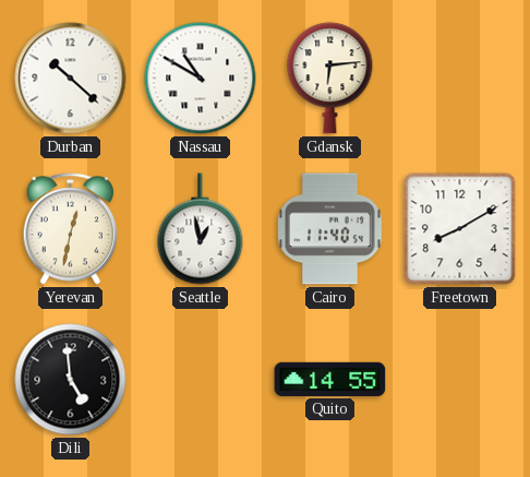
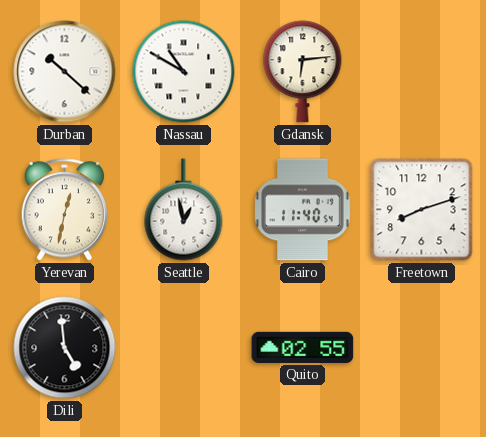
Freetown: 8:10 -> 8:12
Quito: 14:55 -> 02:55
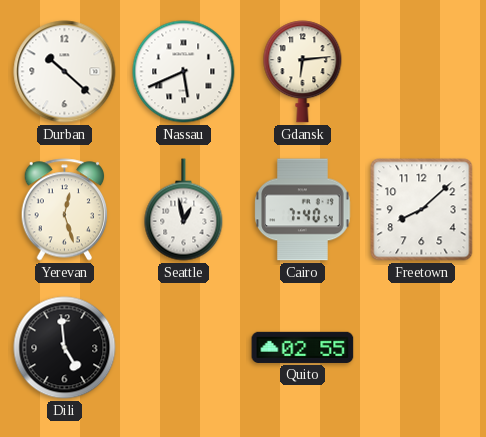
Nassau: 10:50 -> 5:41
Yerevan: 12:32 -> 12:27
Cairo: 11:40 -> 7:40
Freetown: 8:12 -> 8:08
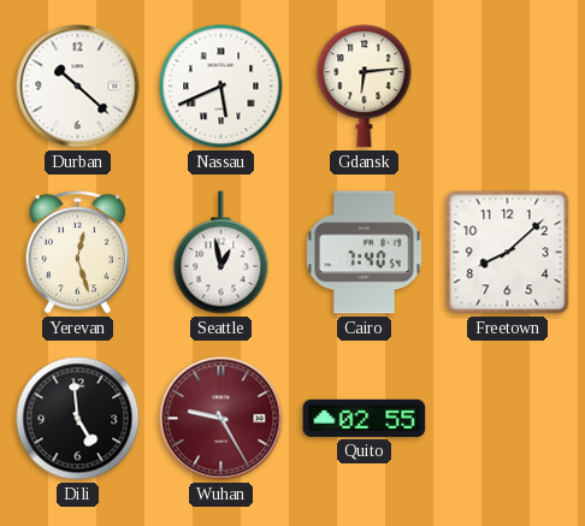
Wuhan: none -> 9:25
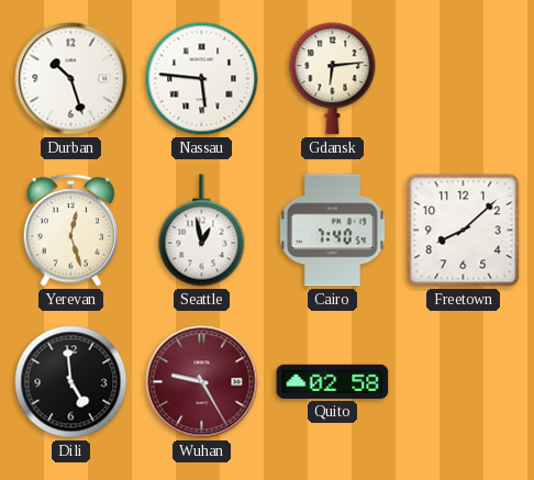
Durban: 10:22 -> 10:27
Nassau: 5:41 -> 5:46
Quito: 02:55 -> 02:58
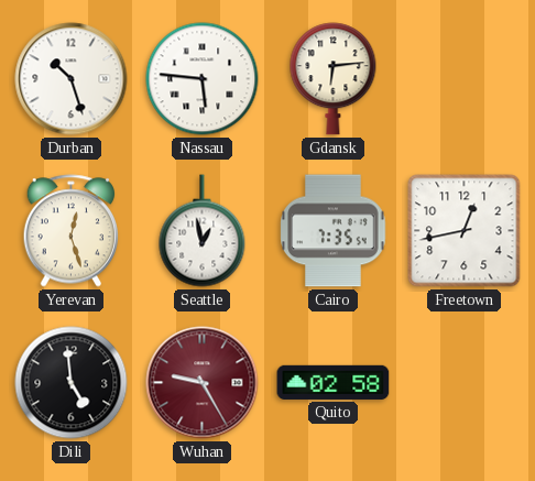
Cairo: 7:40 -> 7:35
Freetown: 8:08 -> 12:43
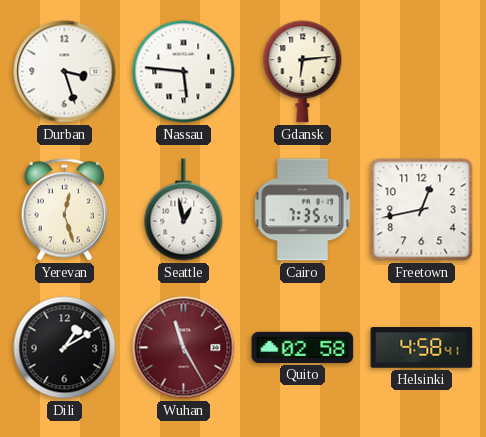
Durban: 10:27 -> 3:27
Dili: 4:59 -> 1:10
Wuhan: 9:25 -> 11:25
Helsinki: none -> 4:58
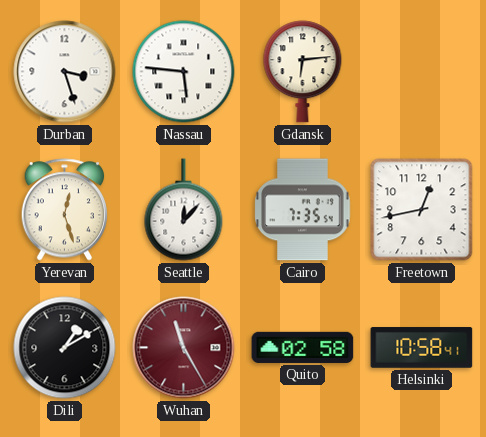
Seattle: 12:58 -> 12:07
Helsinki: 4:58 -> 10:58
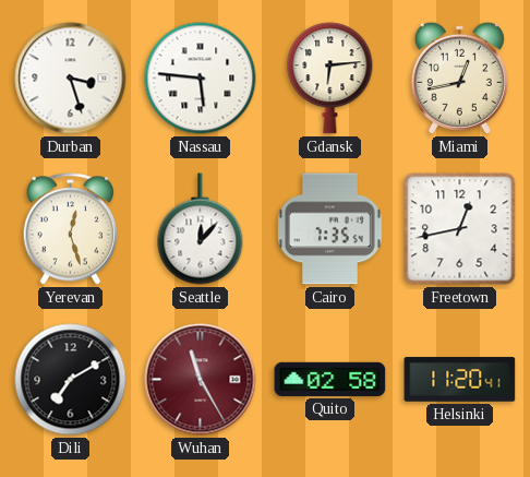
Miami: none -> 12:43
Dili: 1:10 -> 7:10
Helsinki: 10:58 -> 11:20
